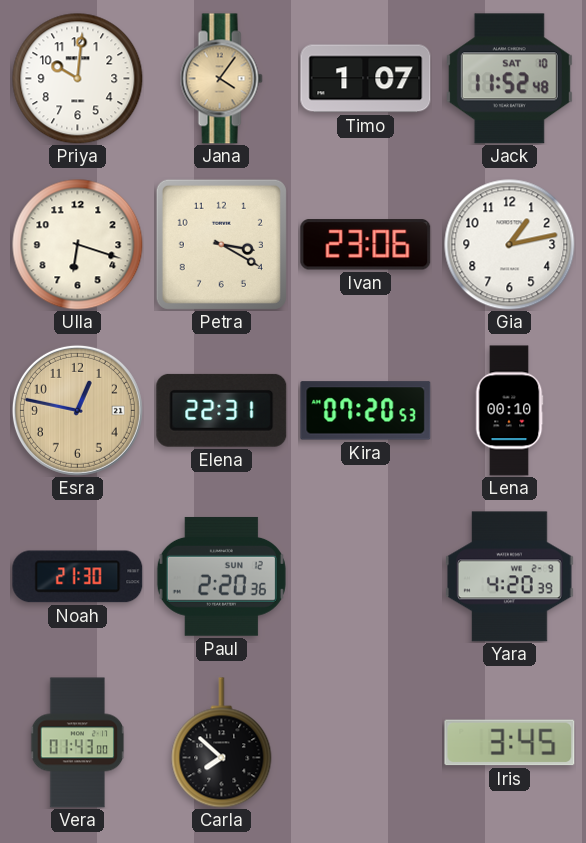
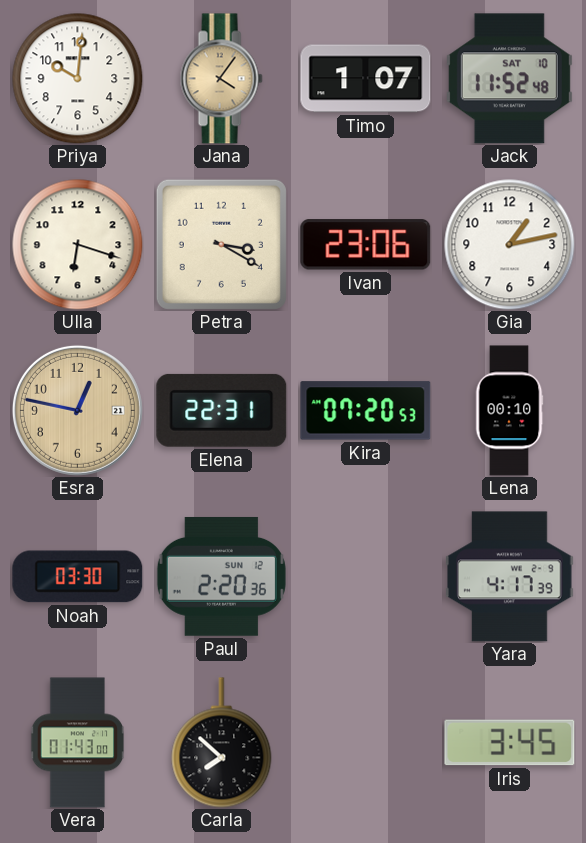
Noah: 21:30 -> 03:30
Yara: 4:20 -> 4:17
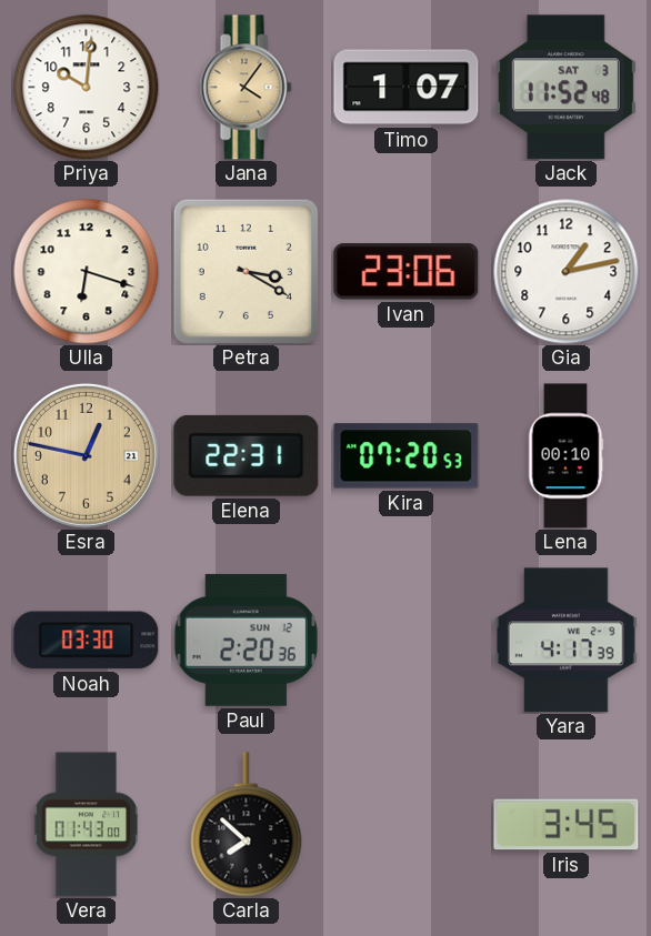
Jack date: SAT 10 -> SAT 3
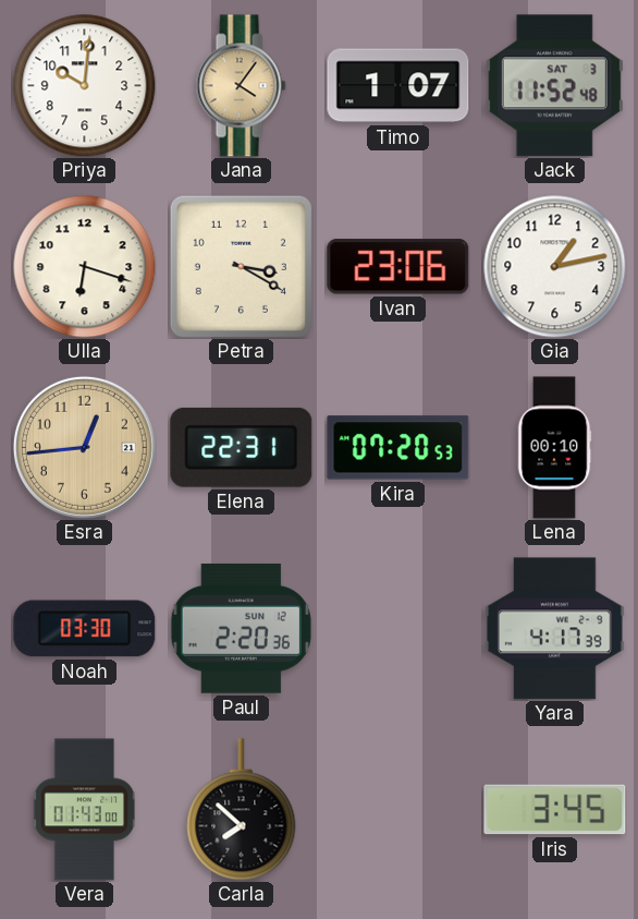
Esra: 12:47 -> 12:44
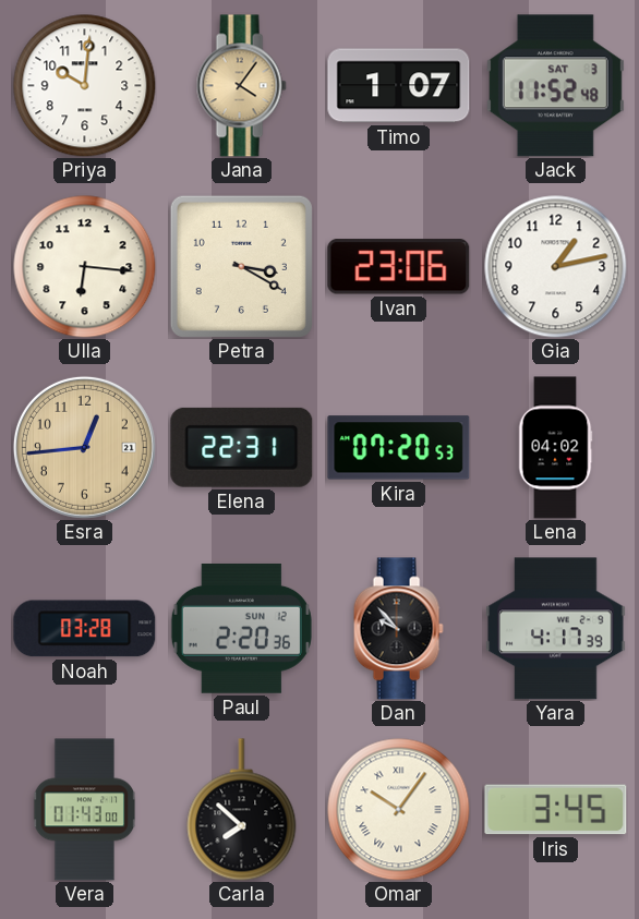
Ulla: 6:18 -> 6:16
Lena: 00:10 -> 04:02
Noah: 03:30 -> 03:28
Dan: none -> 9:53
Omar: none -> 10:06
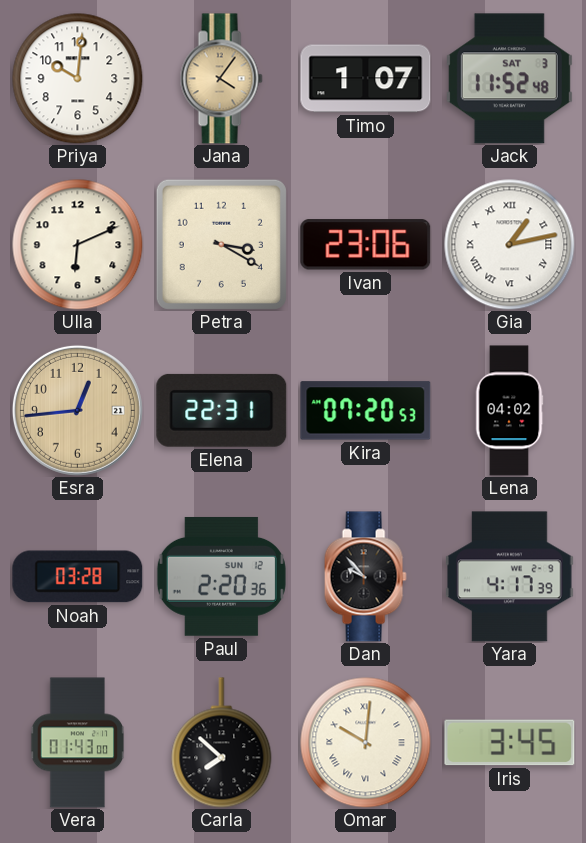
Ulla: 6:16 -> 6:11
Gia numerals: Arabic -> Roman
Omar: 10:06 -> 10:01
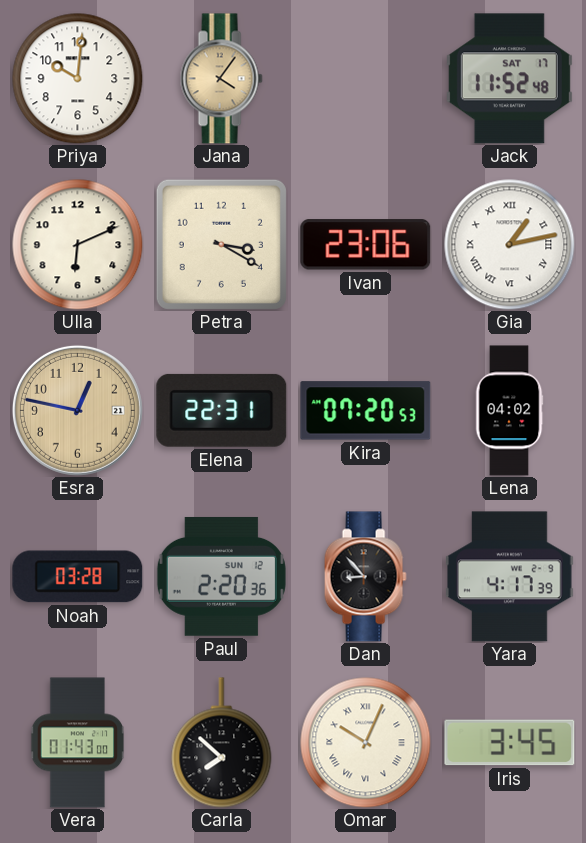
Timo: 1:07 -> none
Jack date: SAT 3 -> SAT 17
Esra: 12:44 -> 12:47
Dan: 9:53 -> 8:53
Omar: 10:01 -> 10:04
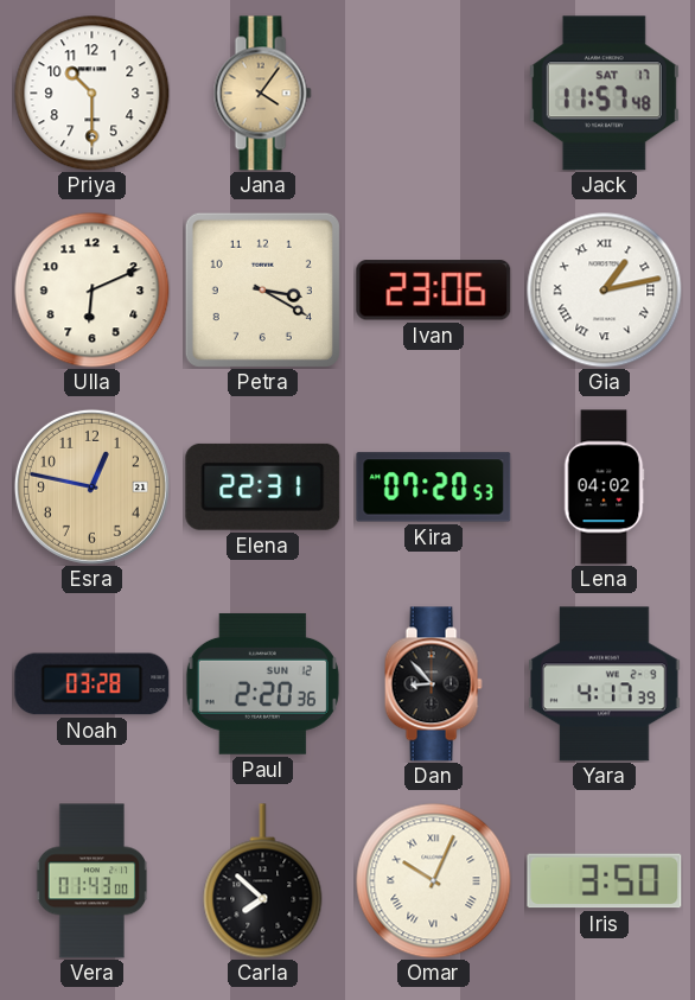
Priya: 10:01 -> 10:30
Jack: 11:52 -> 11:57
Iris: 3:45 -> 3:50
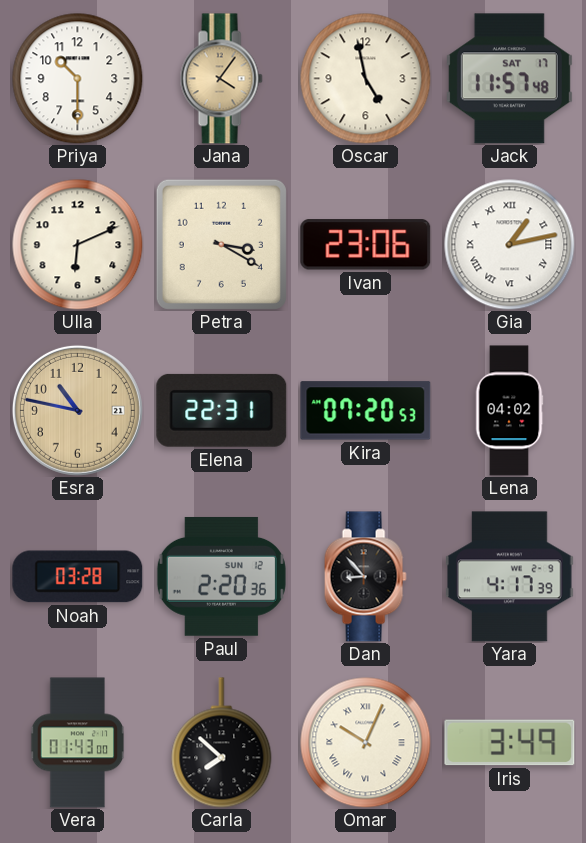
Oscar: none -> 4:58
Esra: 12:47 -> 10:47
Iris: 3:50 -> 3:49
